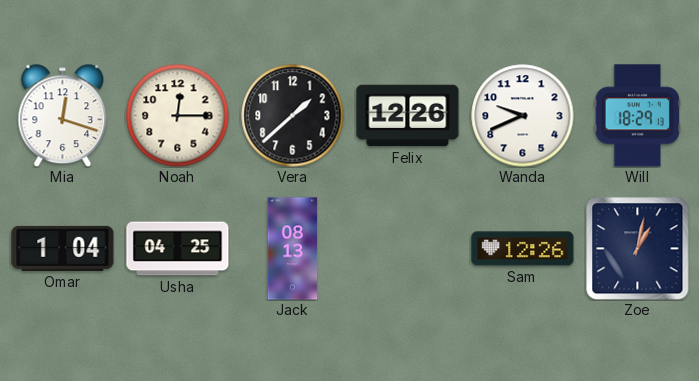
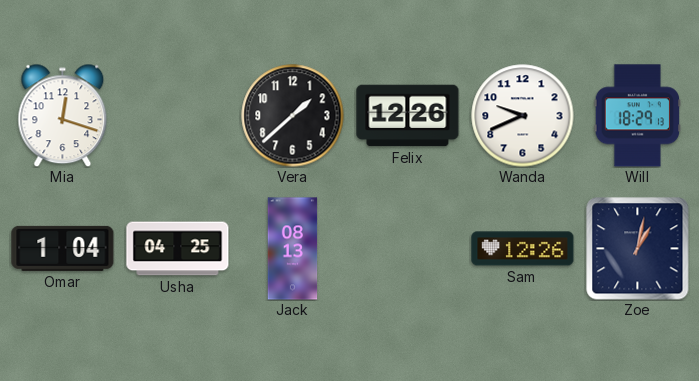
Noah: 12:15 -> none
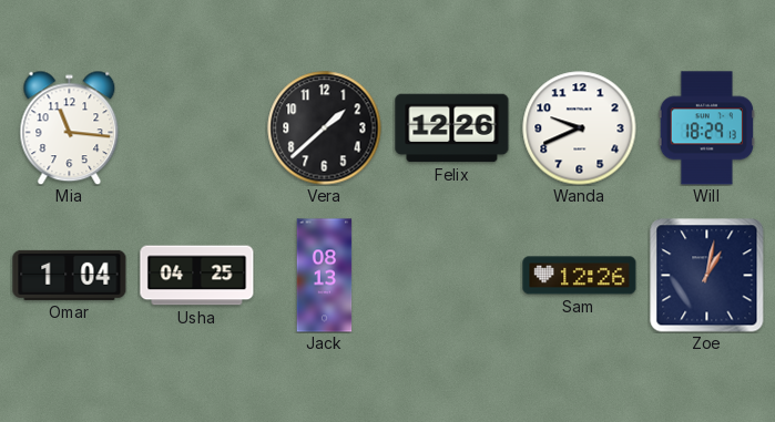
Mia: 12:18 -> 11:16
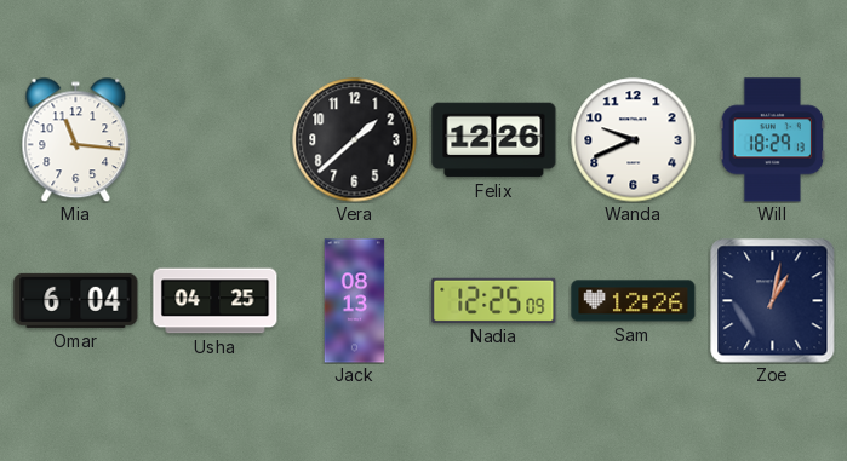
Omar: 1:04 -> 6:04
Nadia: none -> 12:25
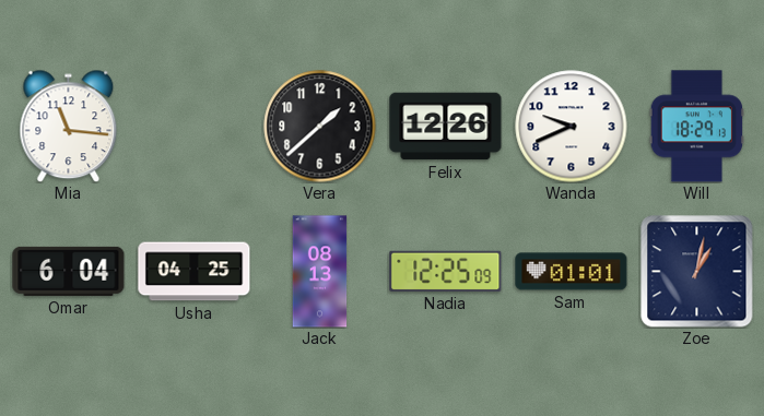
Sam: 12:26 -> 01:01
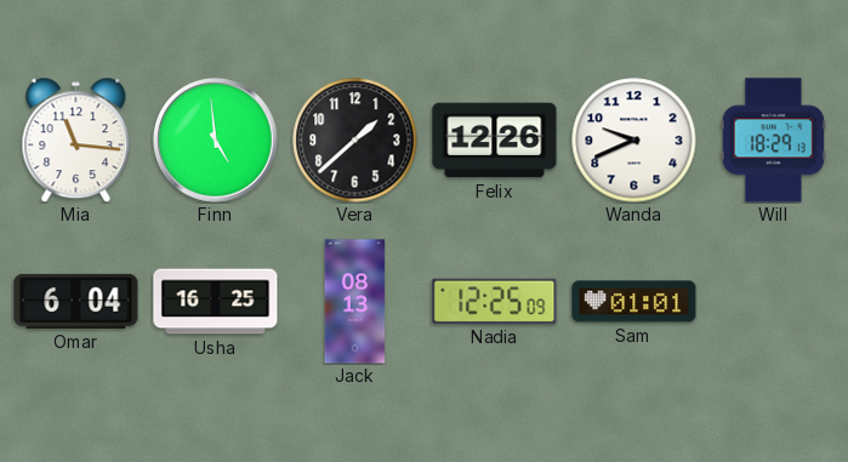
Finn: none -> 4:59
Usha: 04:25 -> 16:25
Zoe: 1:02 -> none
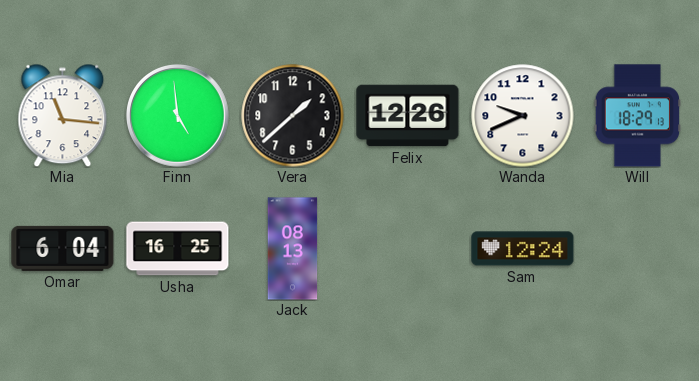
Nadia: 12:25 -> none
Sam: 01:01 -> 12:24
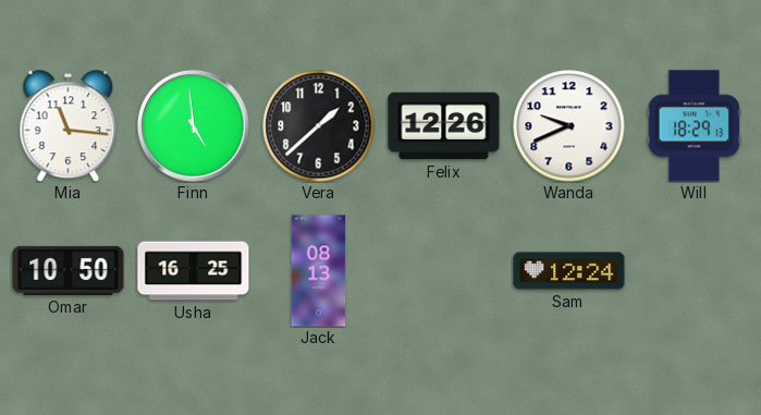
Omar: 6:04 -> 10:50
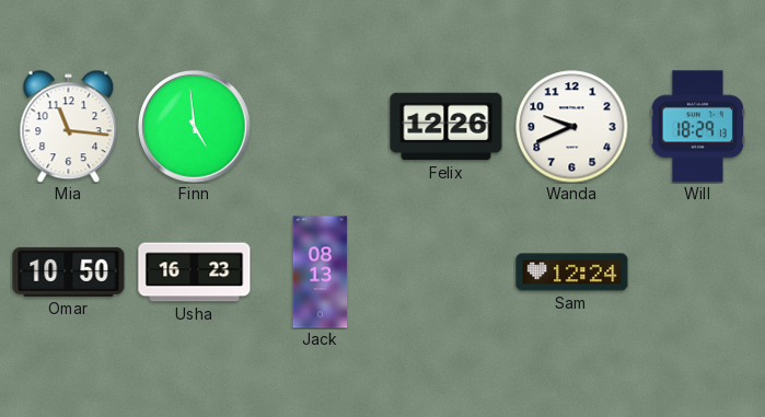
Vera: 1:38 -> none
Usha: 16:25 -> 16:23
